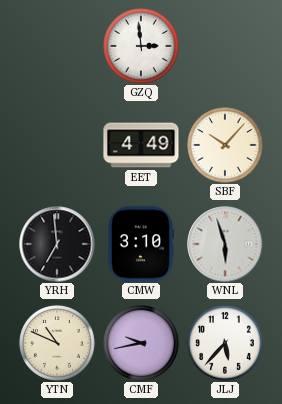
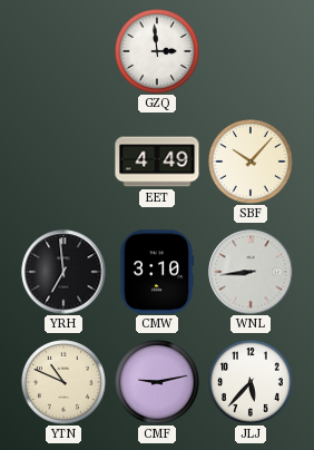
WNL: 5:57 -> 8:44
CMF: 9:43 -> 9:13
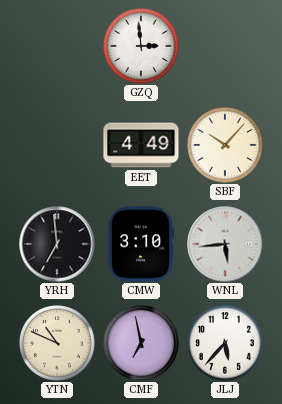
WNL: 8:44 -> 5:44
CMF: 9:13 -> 6:58
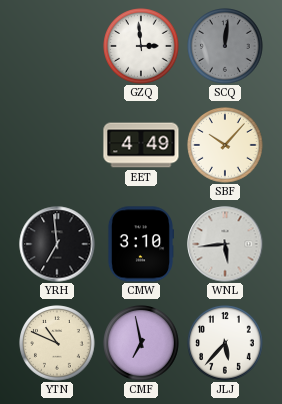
SCQ: none -> 12:01
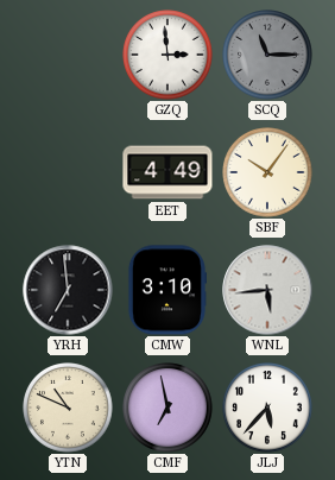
SCQ: 12:01 -> 11:15
SBF: 10:07 -> 10:06
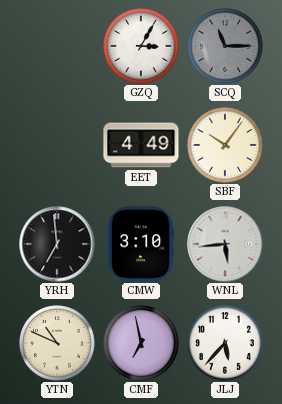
GZQ: 2:59 -> 3:05
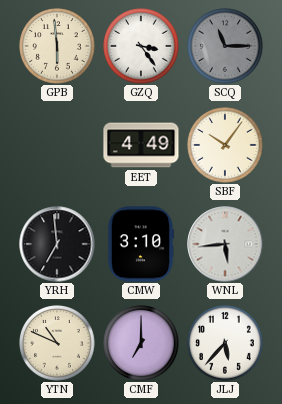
GPB: none -> 5:59
GZQ: 3:05 -> 3:24
CMF: 6:58 -> 7:00
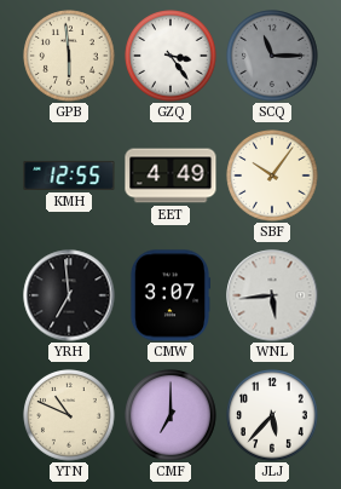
KMH: none -> 12:55
CMW: 3:10 -> 3:07
